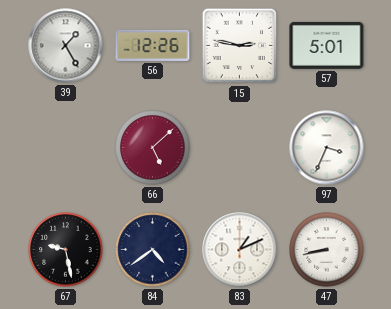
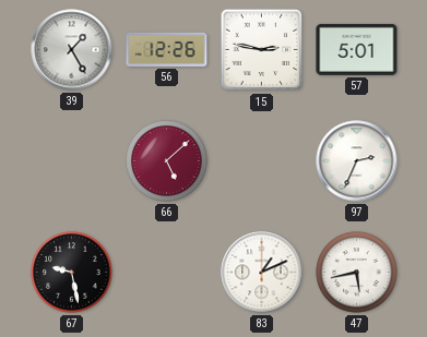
97: 3:34 -> 2:34
84: 4:39 -> none
47: 8:43 -> 5:43
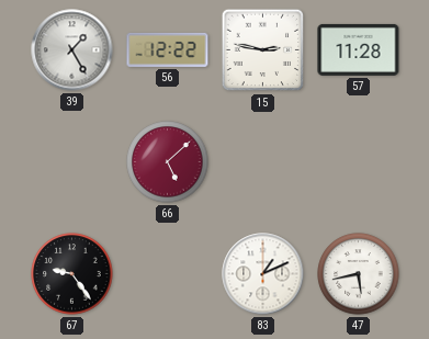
56: 12:26 -> 12:22
57: 5:01 -> 11:28
97: 2:34 -> none
67: 9:28 -> 9:24
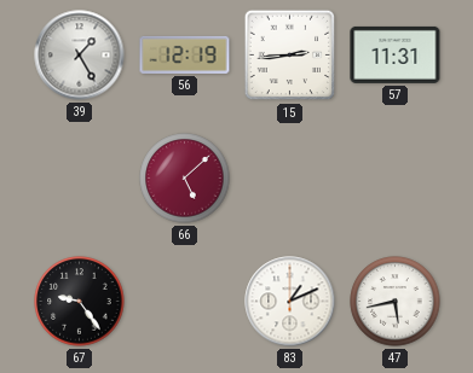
56: 12:22 -> 12:19
15: 2:47 -> 2:44
57: 11:28 -> 11:31
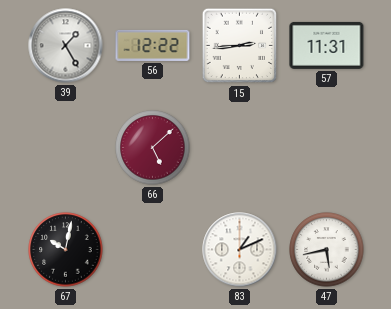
56: 12:19 -> 12:22
67: 9:24 -> 10:02
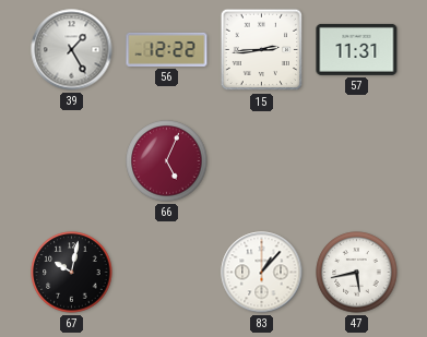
66: 5:08 -> 5:04
83: 1:11 -> 1:07
